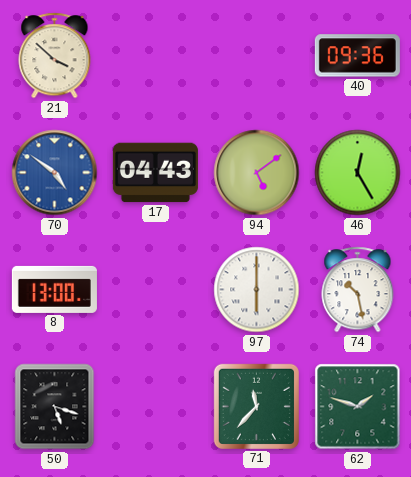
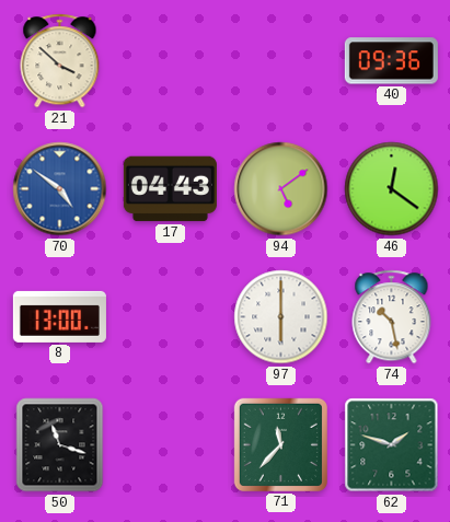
46: 12:25 -> 12:21
50: 5:18 -> 11:18
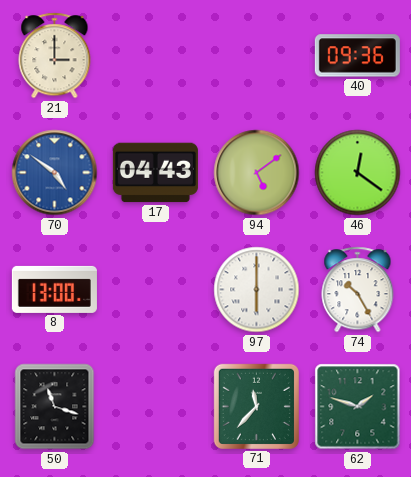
21: 3:52 -> 3:00
74: 10:28 -> 10:25
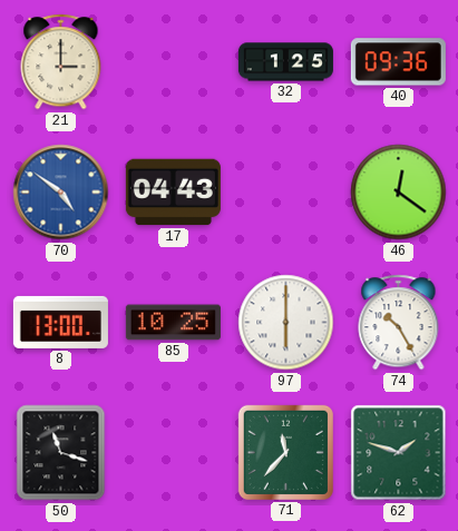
32: none -> 1:25
94: 5:09 -> none
85: none -> 10:25
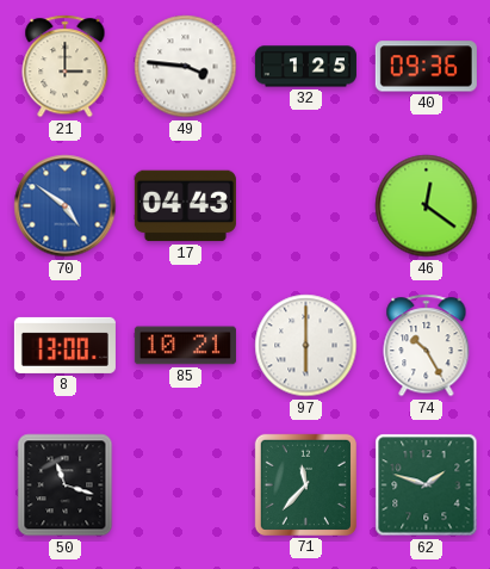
49: none -> 3:46
85: 10:25 -> 10:21
